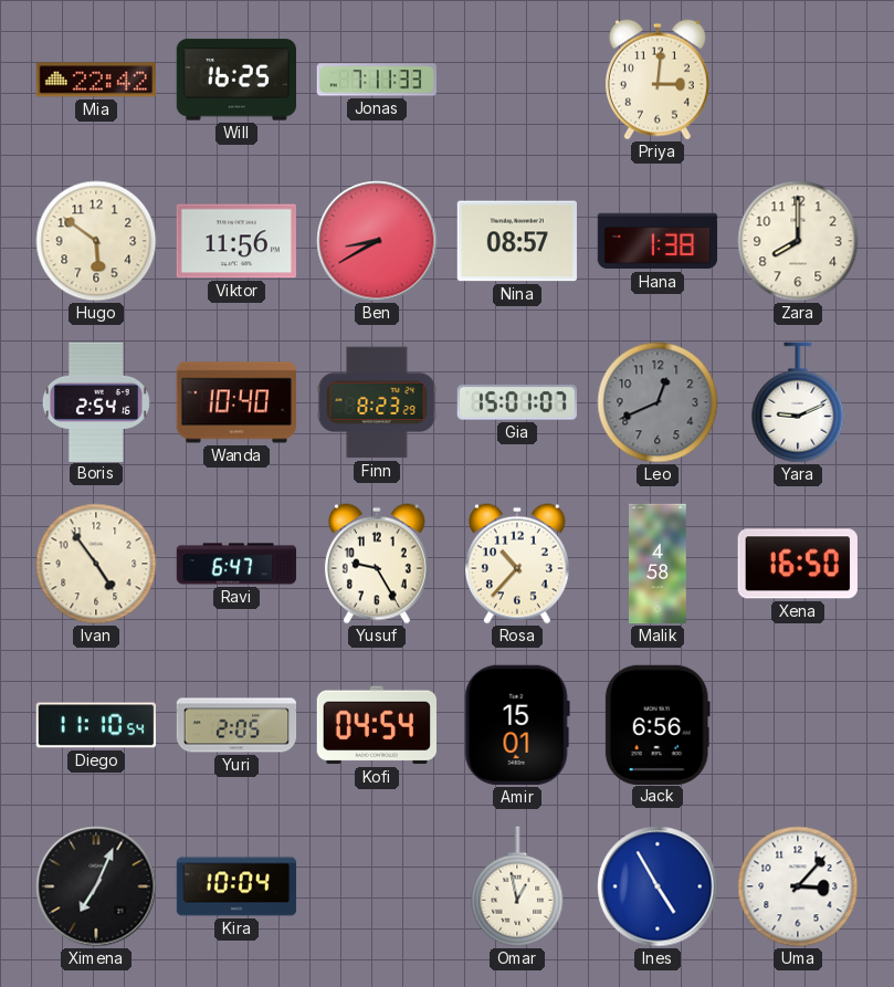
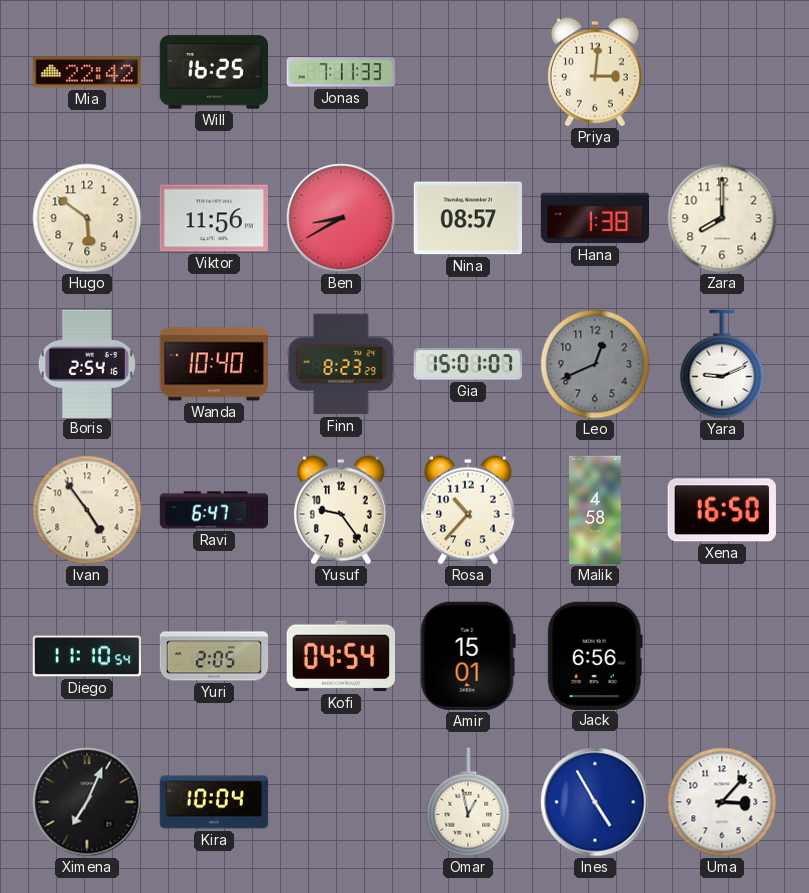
Yusuf: 9:25 -> 9:24
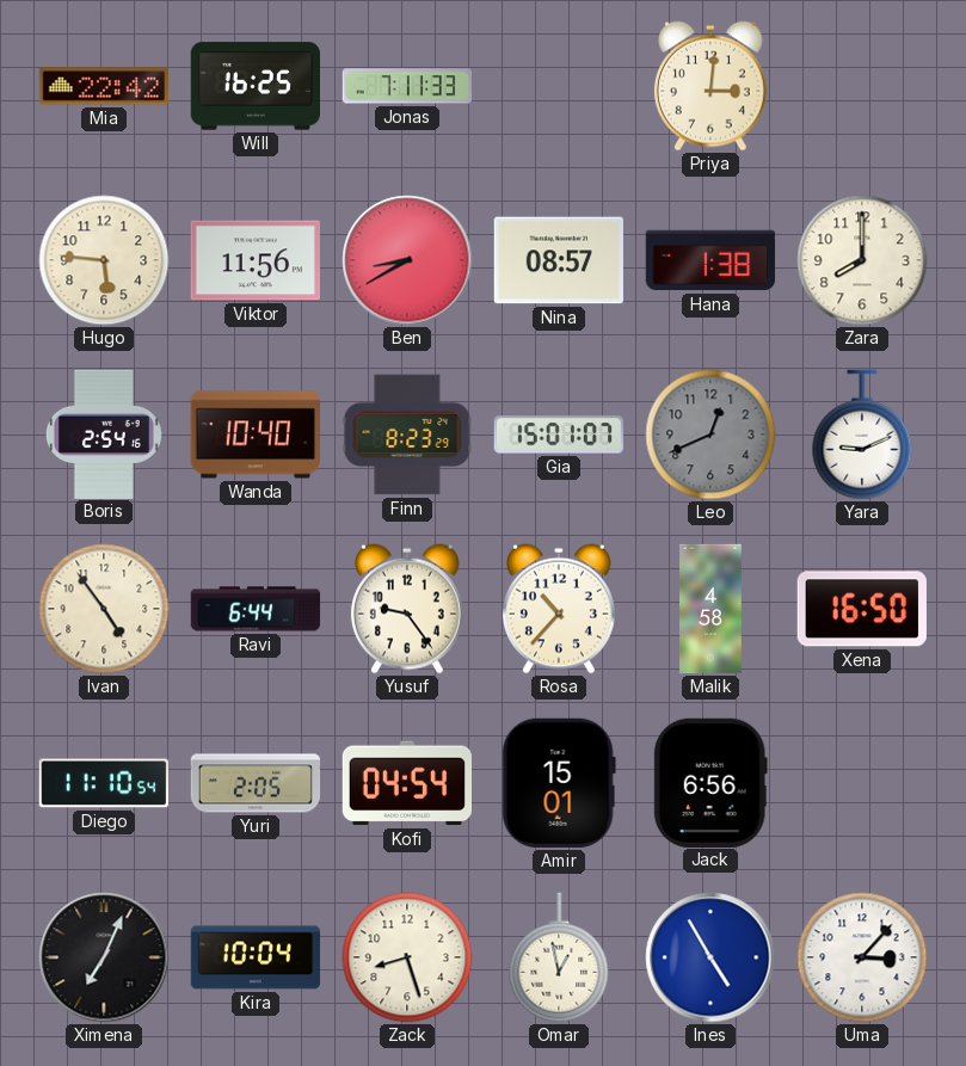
Hugo: 5:51 -> 5:46
Ravi: 6:47 -> 6:44
Zack: none -> 8:27
